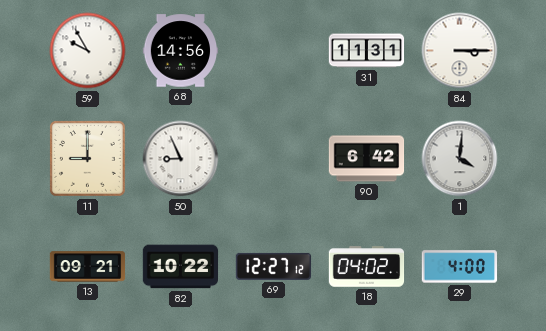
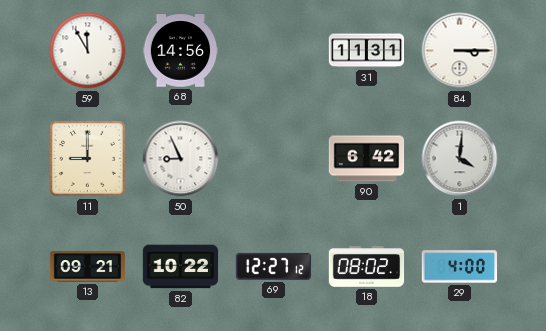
59: 9:55 -> 11:55
18: 04:02 -> 08:02
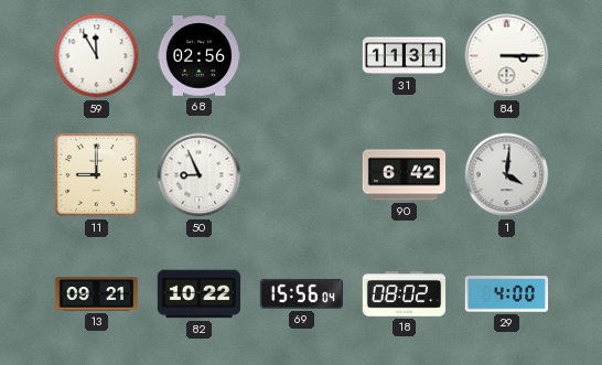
68: 14:56 -> 02:56
69: 12:27 -> 15:56
